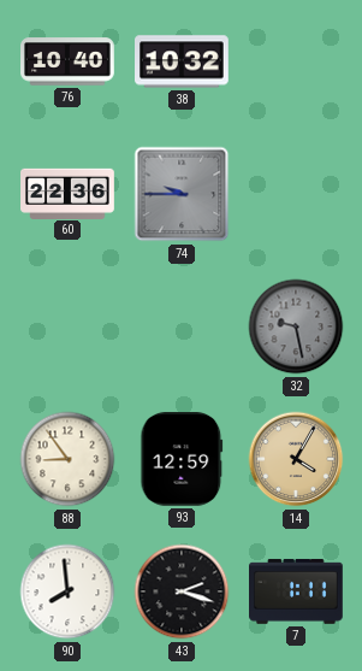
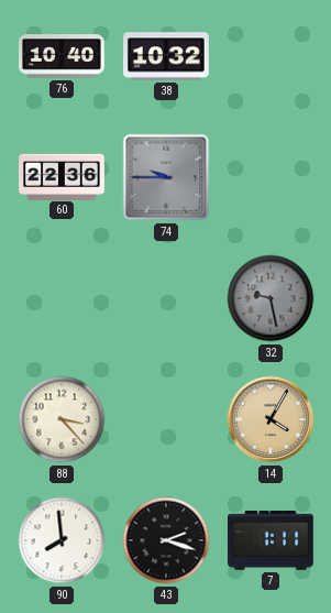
88: 8:54 -> 3:23
93: 12:59 -> none
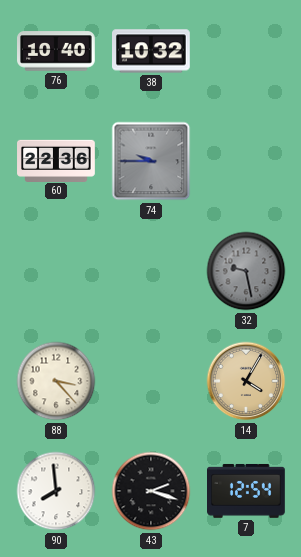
7: 1:11 -> 12:54
